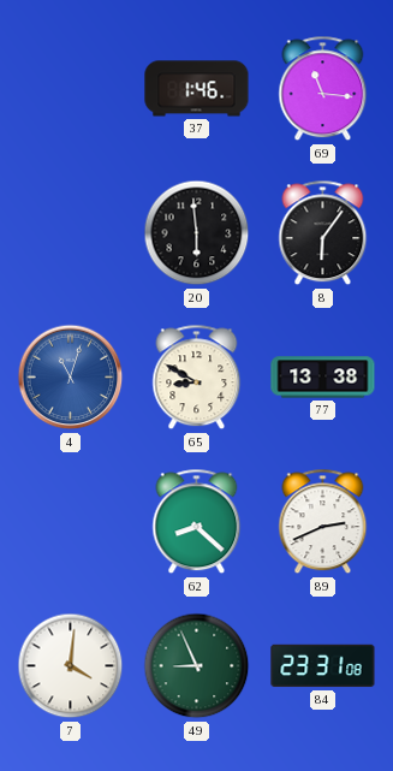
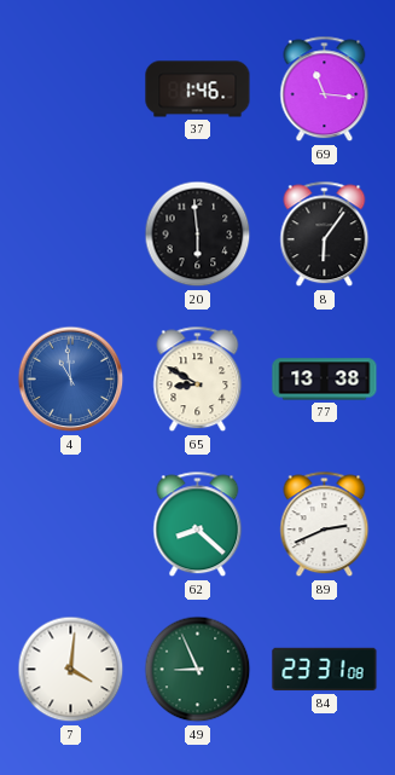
4: 11:03 -> 10:59
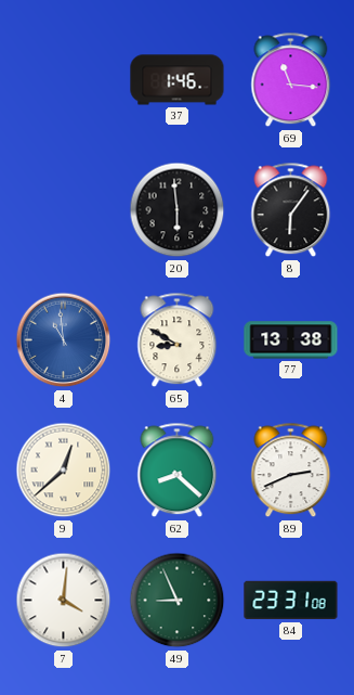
9: none -> 12:38
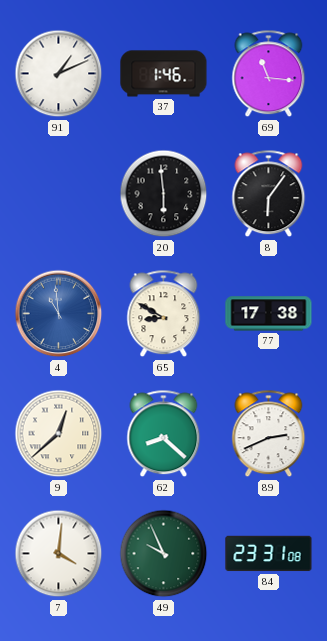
91: none -> 1:11
77: 13:38 -> 17:38
49: 8:56 -> 9:56
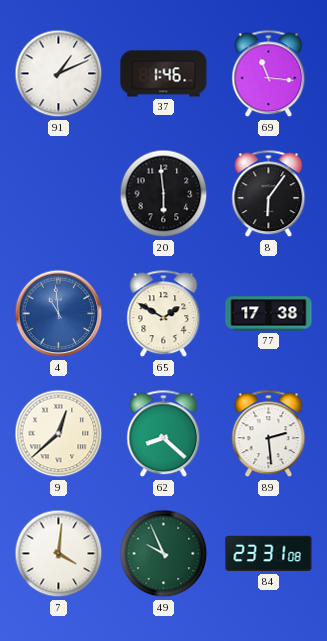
65: 8:50 -> 1:50
89: 2:41 -> 2:29
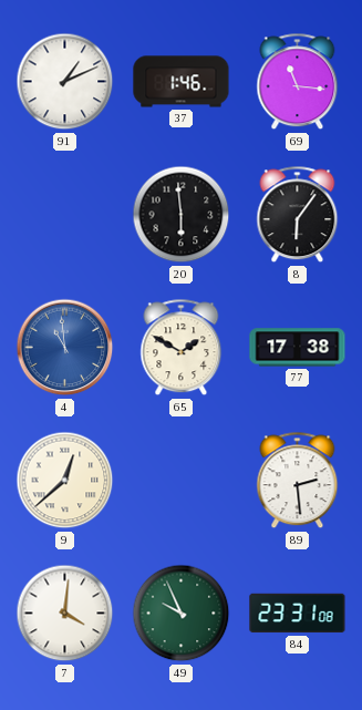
62: 8:22 -> none
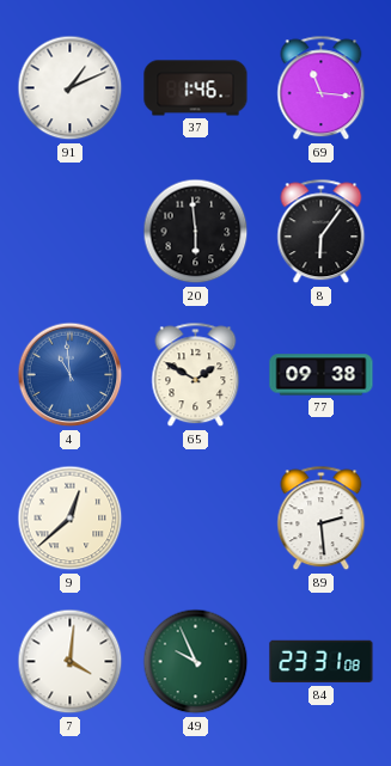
77: 17:38 -> 09:38
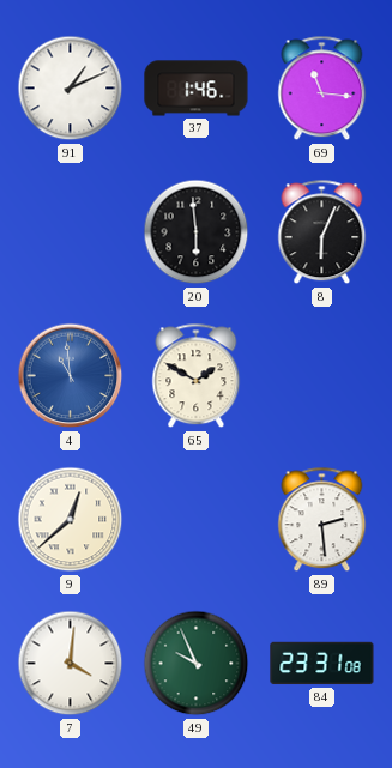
8: 6:06 -> 6:04
77: 09:38 -> none
